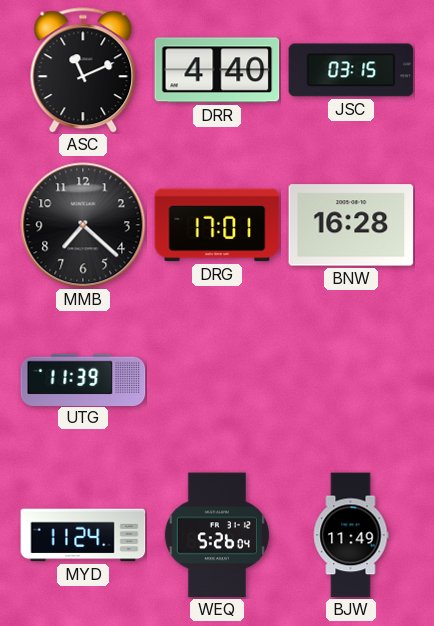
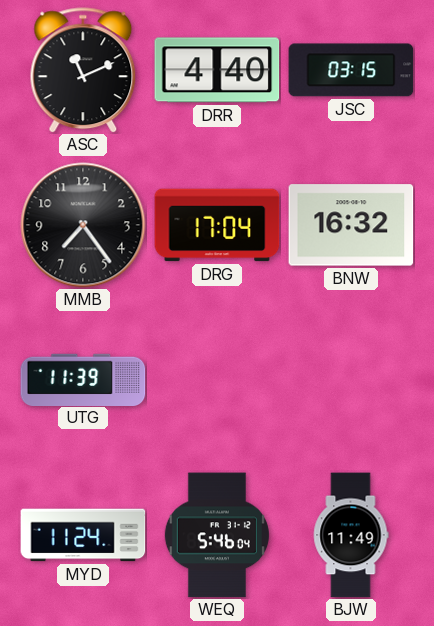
MMB: 7:22 -> 7:24
DRG: 17:01 -> 17:04
BNW: 16:28 -> 16:32
WEQ: 5:26 -> 5:46
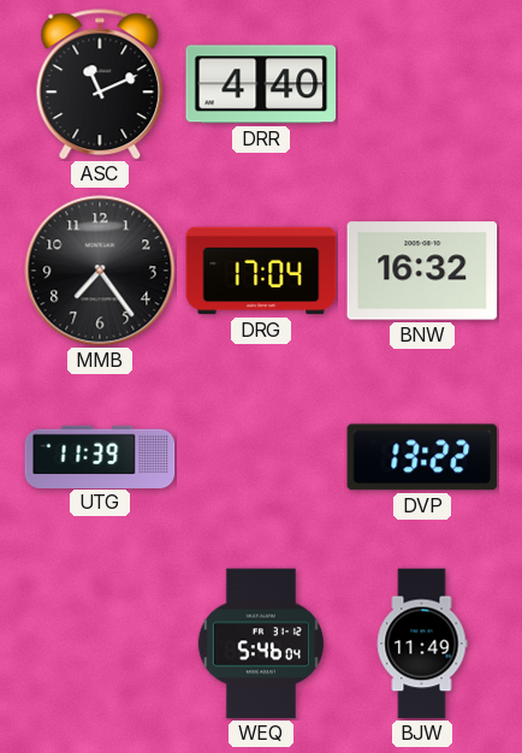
JSC: 03:15 -> none
DVP: none -> 13:22
MYD: 11:24 -> none
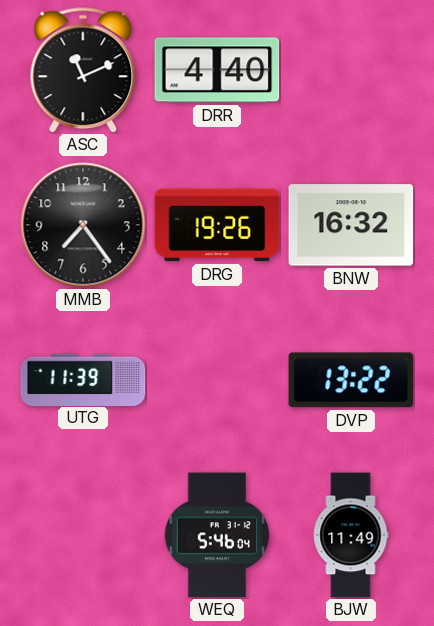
DRG: 17:04 -> 19:26
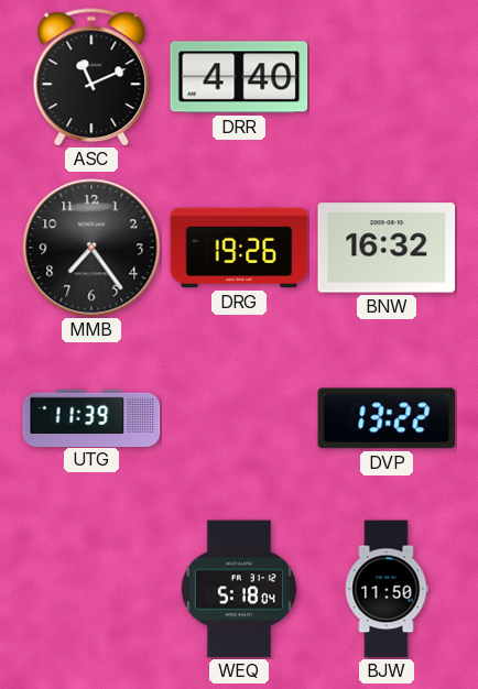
WEQ: 5:46 -> 5:18
BJW: 11:49 -> 11:50
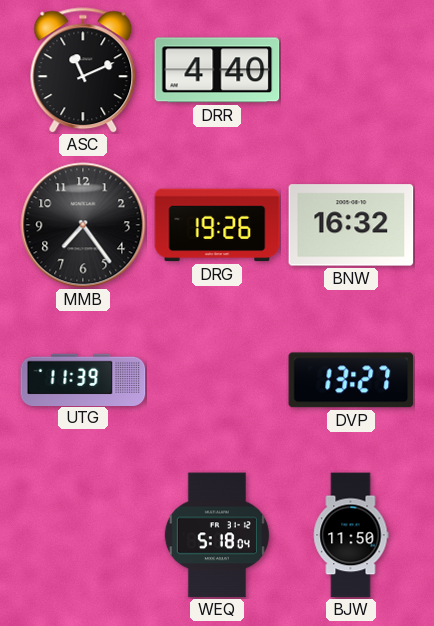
DVP: 13:22 -> 13:27
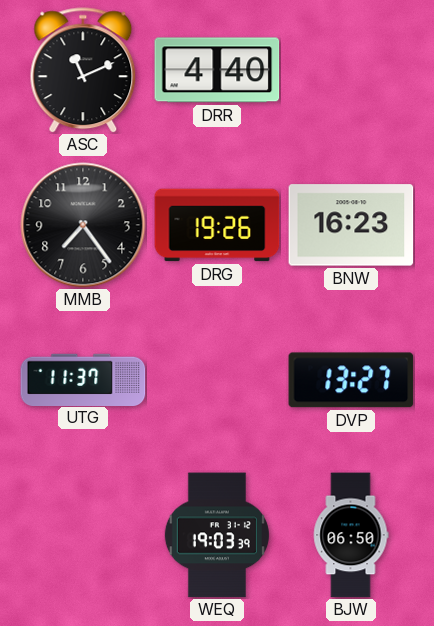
BNW: 16:32 -> 16:23
UTG: 11:39 -> 11:37
WEQ: 5:18 -> 19:03
BJW: 11:50 -> 06:50
